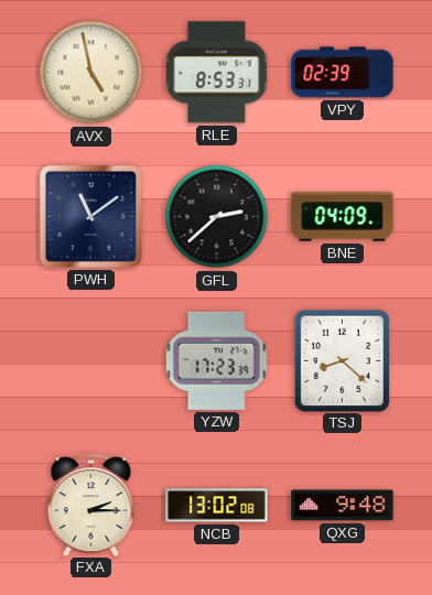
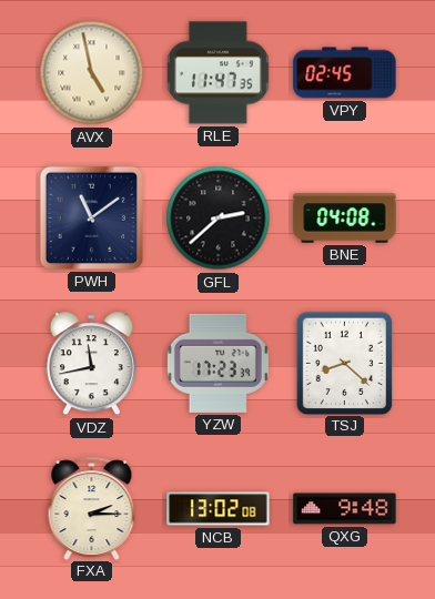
RLE: 8:53 -> 11:47
VPY: 02:39 -> 02:45
BNE: 04:09 -> 04:08
VDZ: none -> 11:43
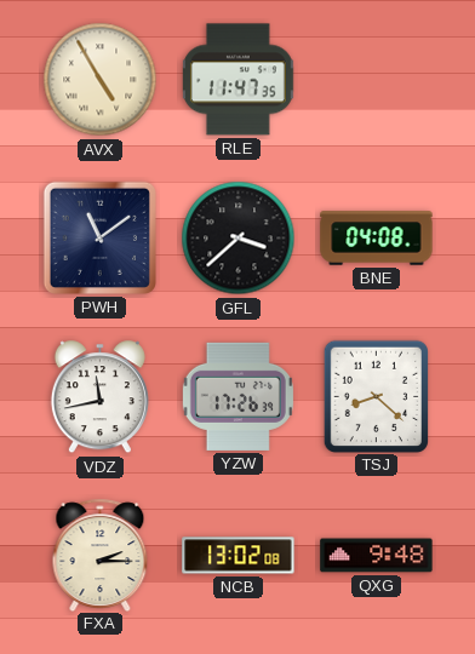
AVX: 4:58 -> 4:55
VPY: 02:45 -> none
GFL: 2:38 -> 3:38
YZW: 17:23 -> 17:26
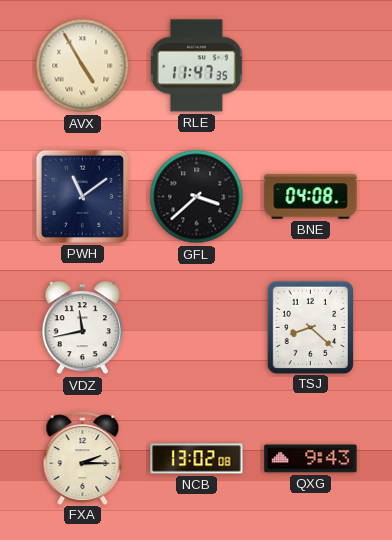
YZW: 17:26 -> none
QXG: 9:48 -> 9:43
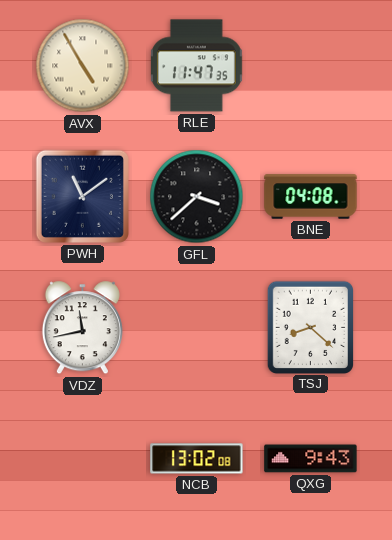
FXA: 2:15 -> none
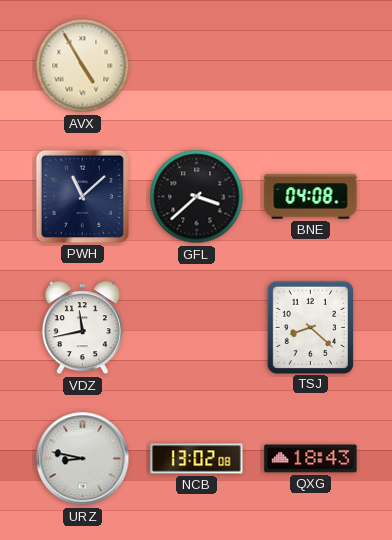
RLE: 11:47 -> none
PWH: 11:09 -> 11:08
URZ: none -> 8:47
QXG: 9:43 -> 18:43
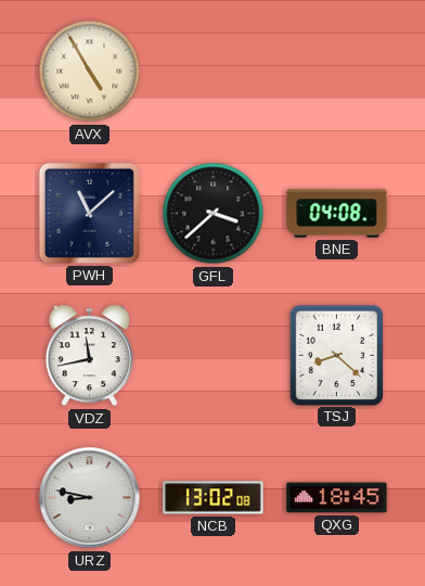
QXG: 18:43 -> 18:45
